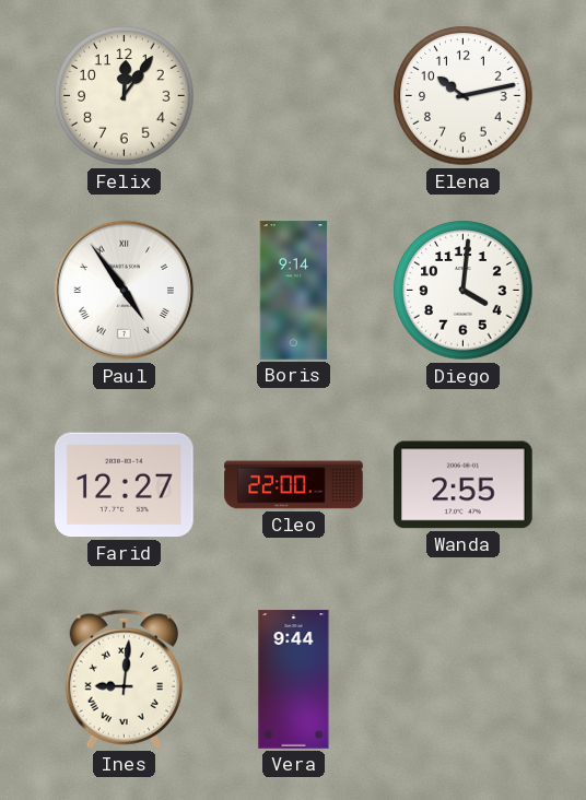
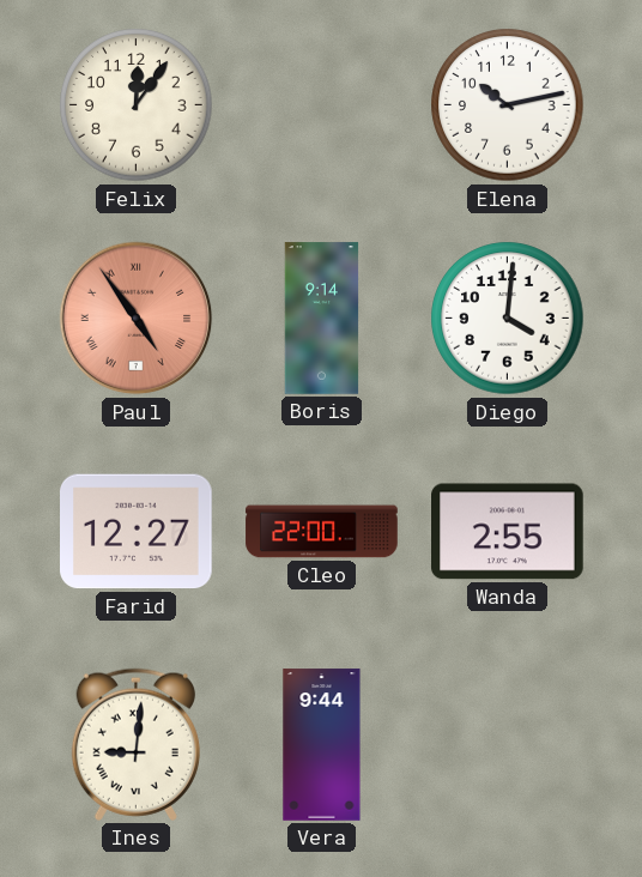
Paul dial: white -> salmon
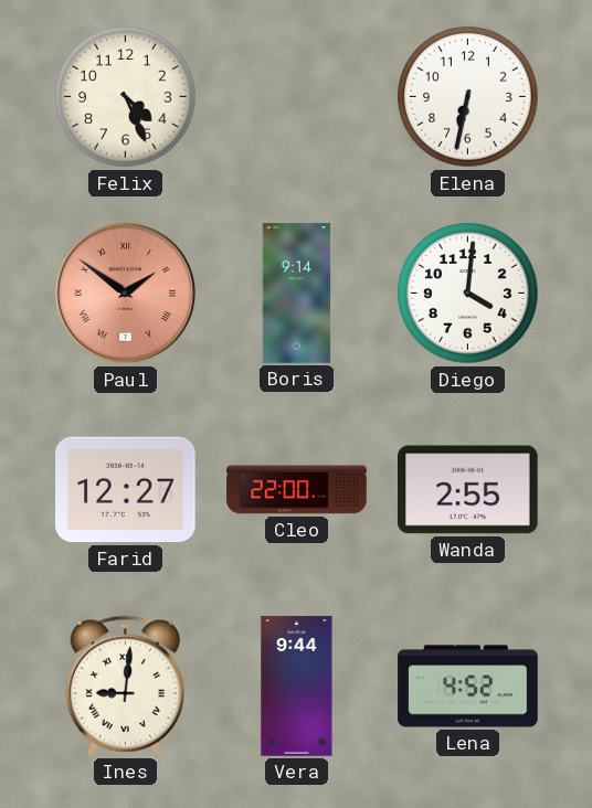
Felix: 12:06 -> 4:26
Elena: 10:13 -> 6:32
Paul: 4:54 -> 1:51
Lena: none -> 4:52
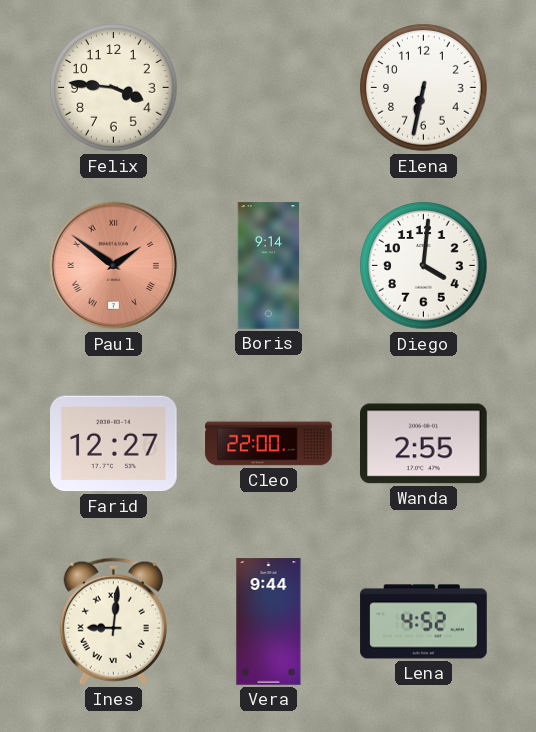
Felix: 4:26 -> 3:46
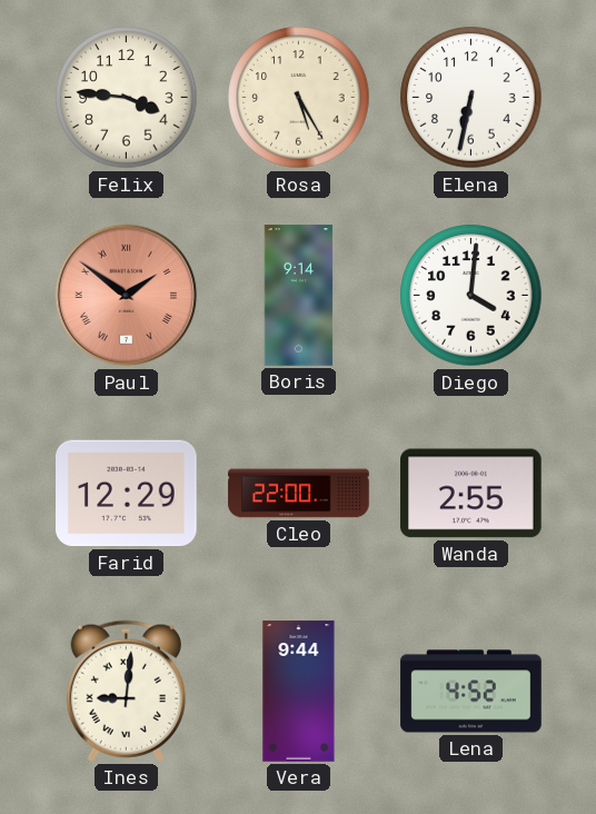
Rosa: none -> 5:25
Farid: 12:27 -> 12:29
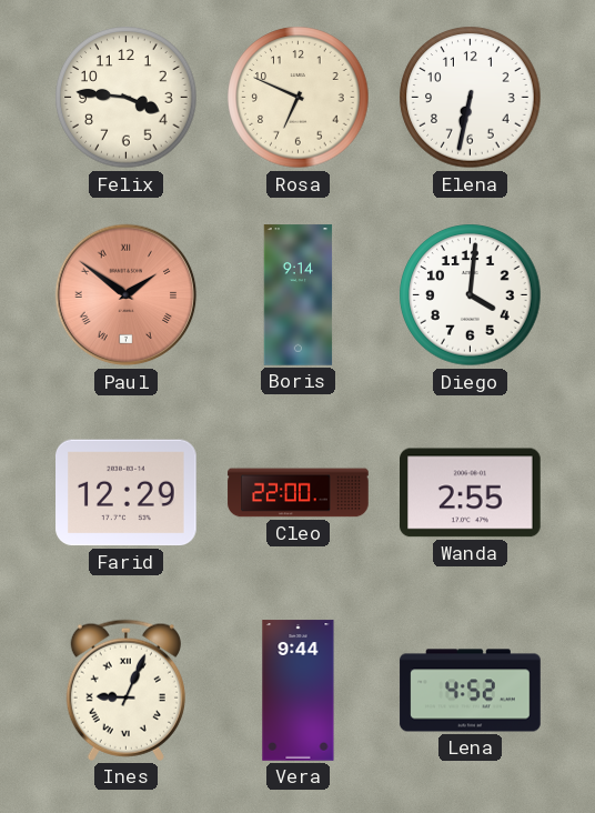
Rosa: 5:25 -> 6:49
Ines: 9:01 -> 9:04
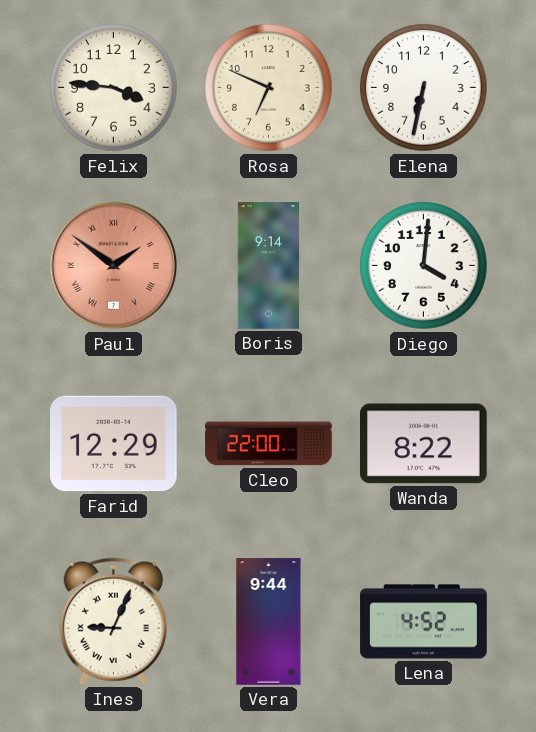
Wanda: 2:55 -> 8:22
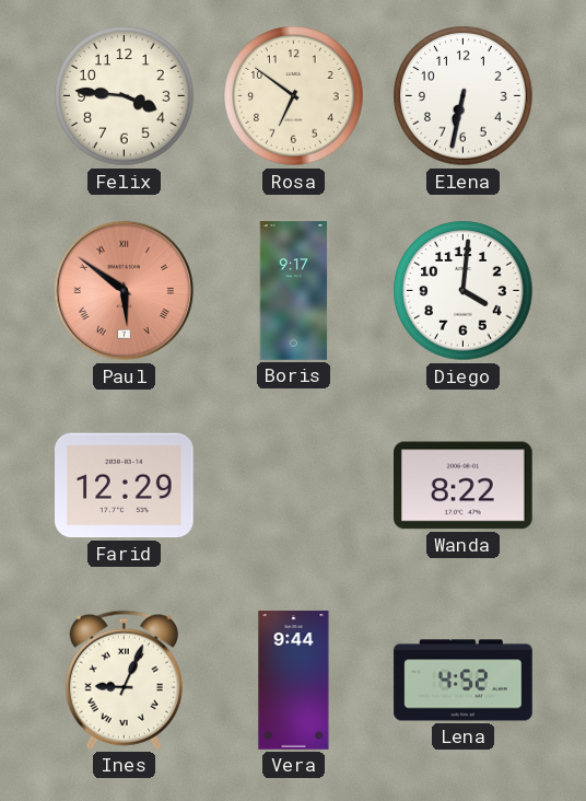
Rosa: 6:49 -> 6:51
Paul: 1:51 -> 5:51
Boris: 9:14 -> 9:17
Cleo: 22:00 -> none
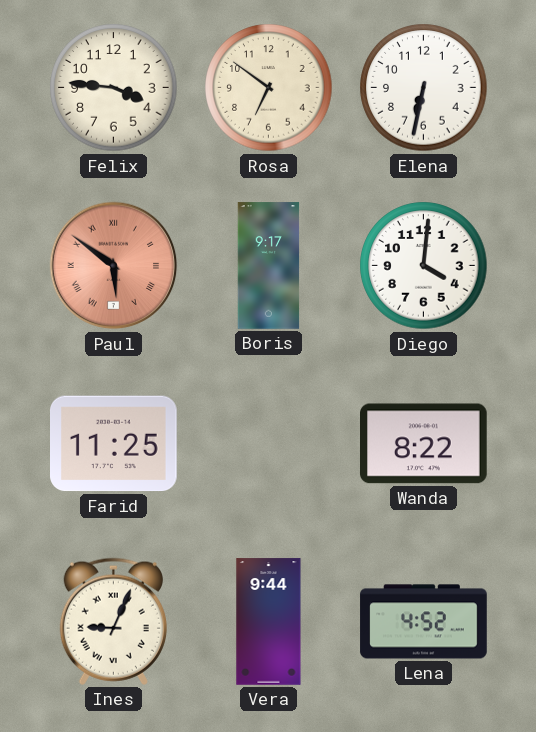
Farid: 12:29 -> 11:25
